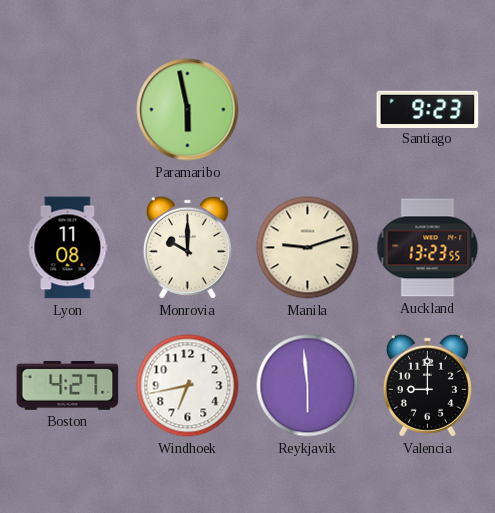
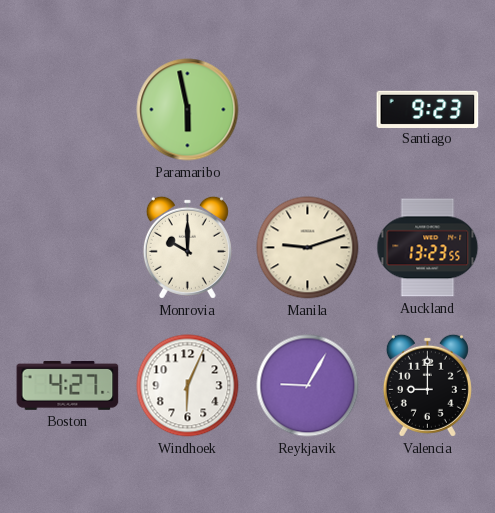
Lyon: 11:08 -> none
Windhoek: 6:43 -> 6:04
Reykjavik: 5:59 -> 9:05
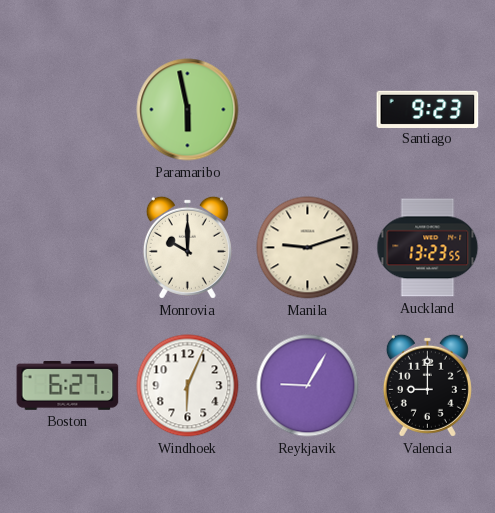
Boston: 4:27 -> 6:27
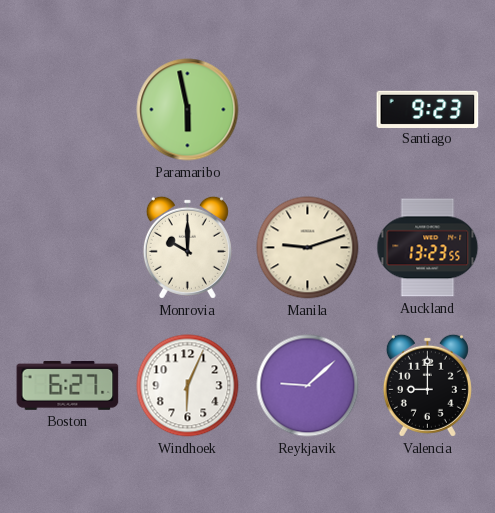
Reykjavik: 9:05 -> 9:08
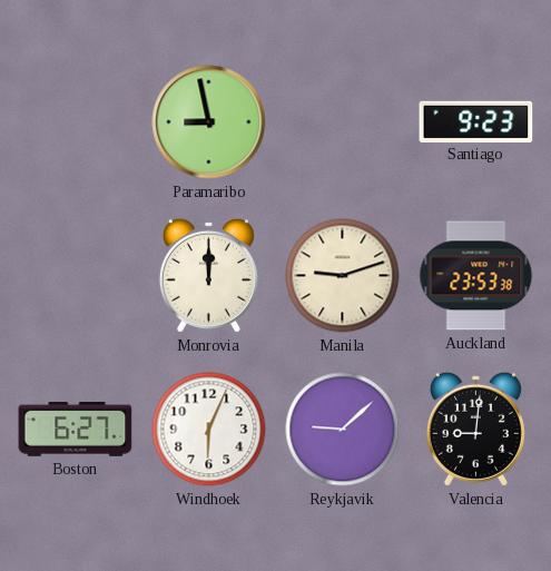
Paramaribo: 5:58 -> 8:58
Monrovia: 10:00 -> 12:00
Auckland: 13:23 -> 23:53
Valencia: 9:00 -> 9:01
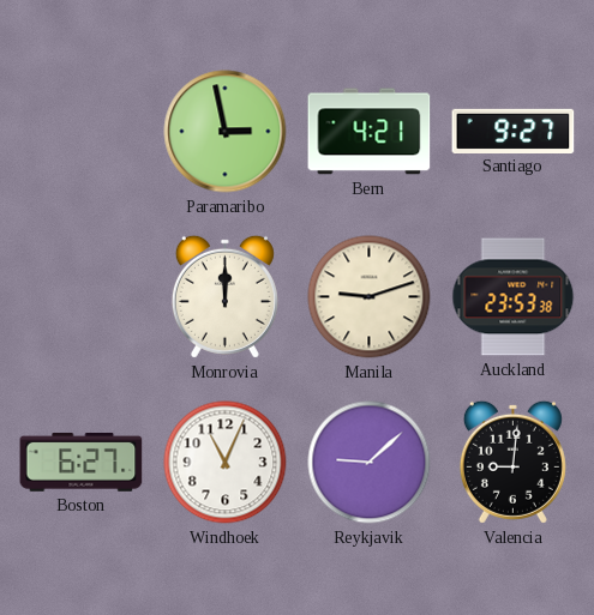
Paramaribo: 8:58 -> 2:58
Bern: none -> 4:21
Santiago: 9:23 -> 9:27
Windhoek: 6:04 -> 11:04
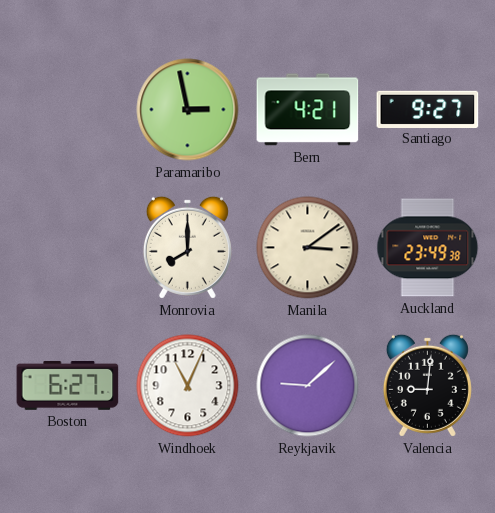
Monrovia: 12:00 -> 8:00
Manila: 9:12 -> 3:09
Auckland: 23:53 -> 23:49
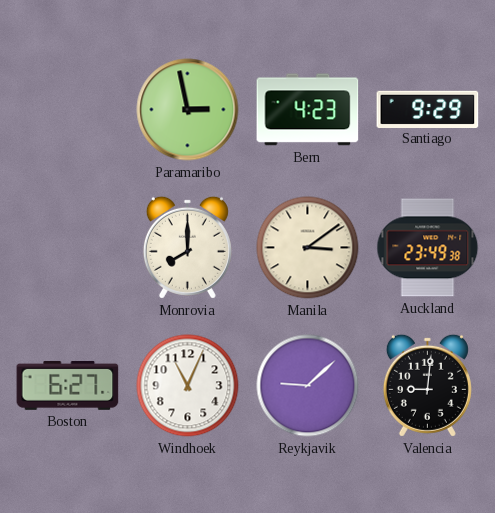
Bern: 4:21 -> 4:23
Santiago: 9:27 -> 9:29
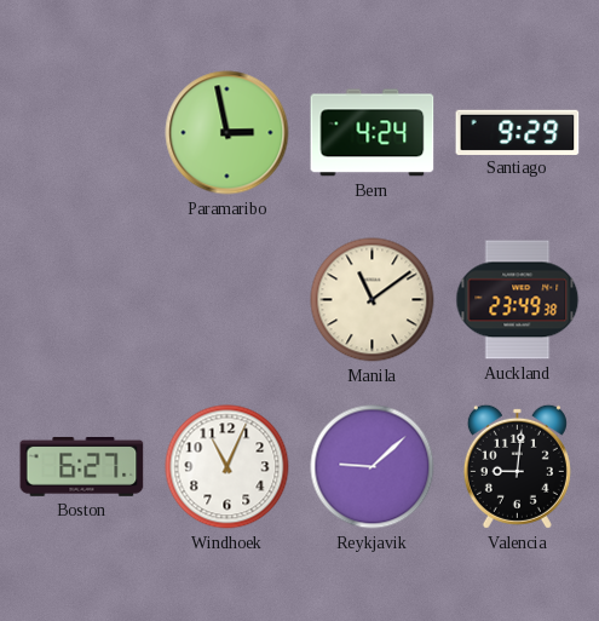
Bern: 4:23 -> 4:24
Monrovia: 8:00 -> none
Manila: 3:09 -> 11:09
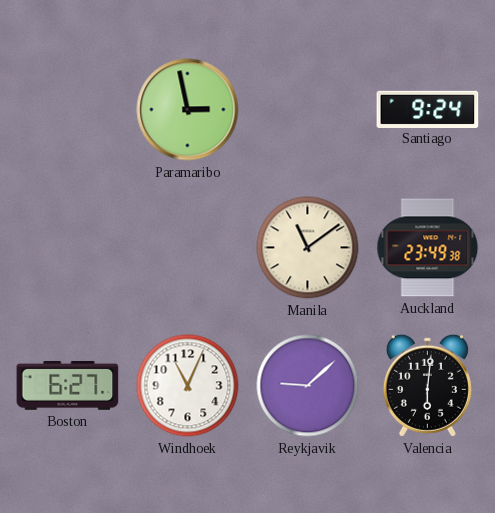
Bern: 4:24 -> none
Santiago: 9:29 -> 9:24
Valencia: 9:01 -> 6:01
